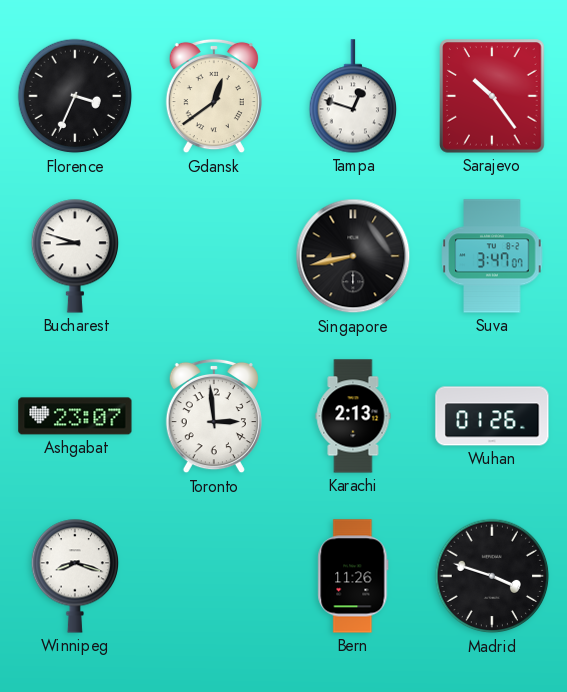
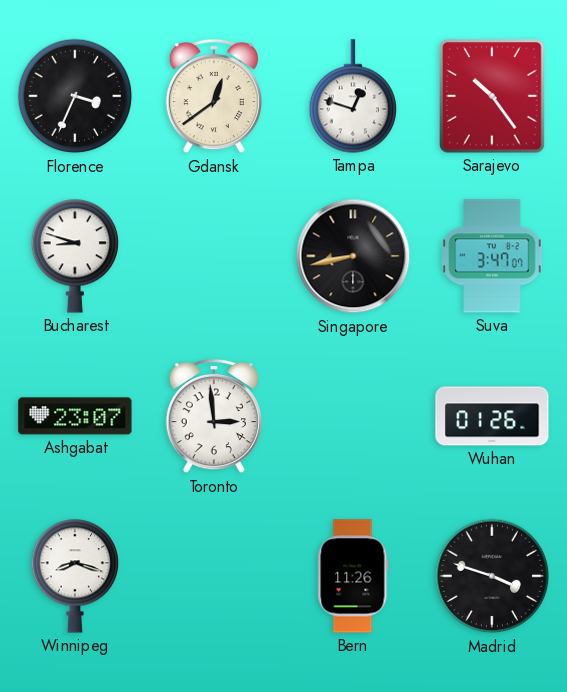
Karachi: 2:13 -> none
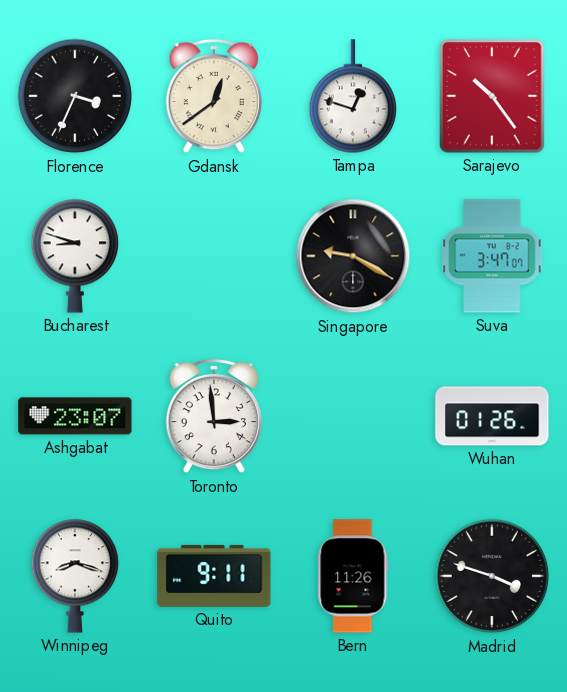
Singapore: 8:43 -> 9:20
Quito: none -> 9:11
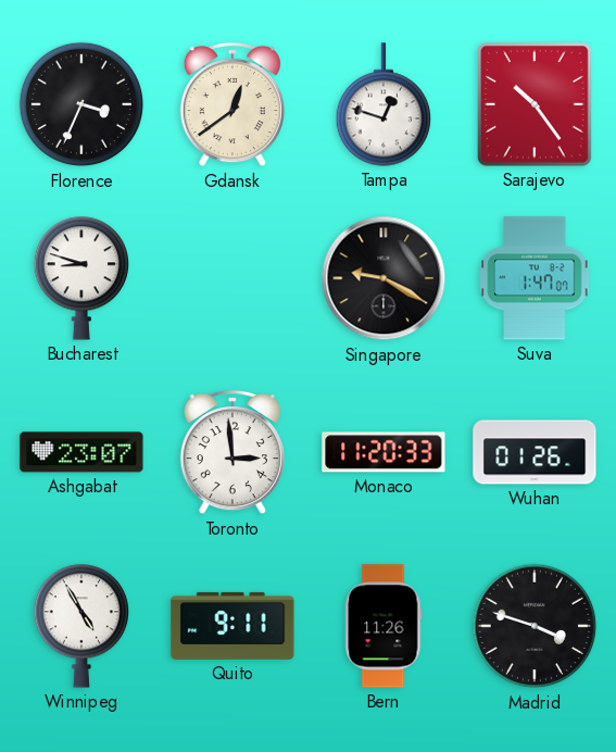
Suva: 3:47 -> 1:47
Monaco: none -> 11:20
Winnipeg: 8:18 -> 4:55
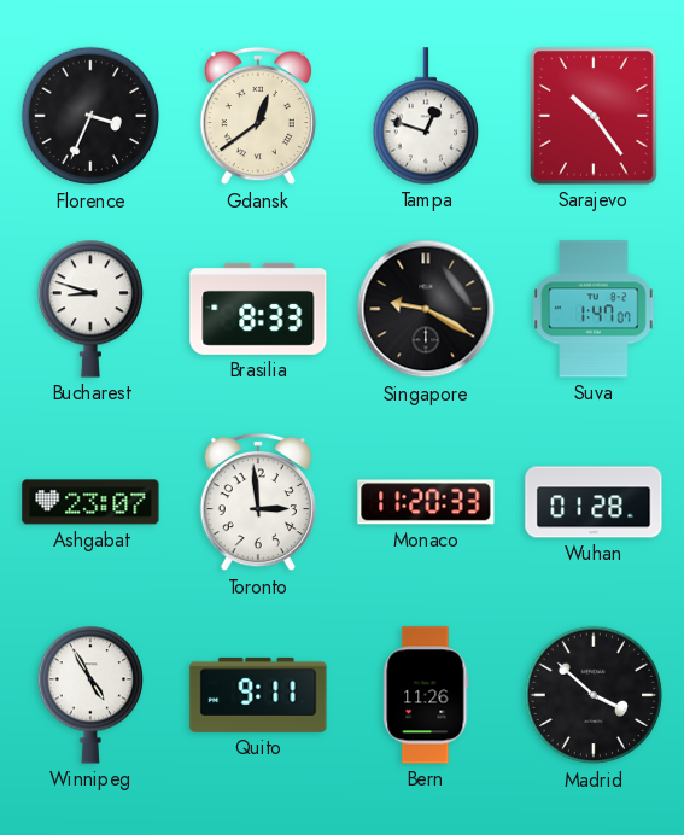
Brasilia: none -> 8:33
Wuhan: 01:26 -> 01:28
Madrid: 3:48 -> 3:52
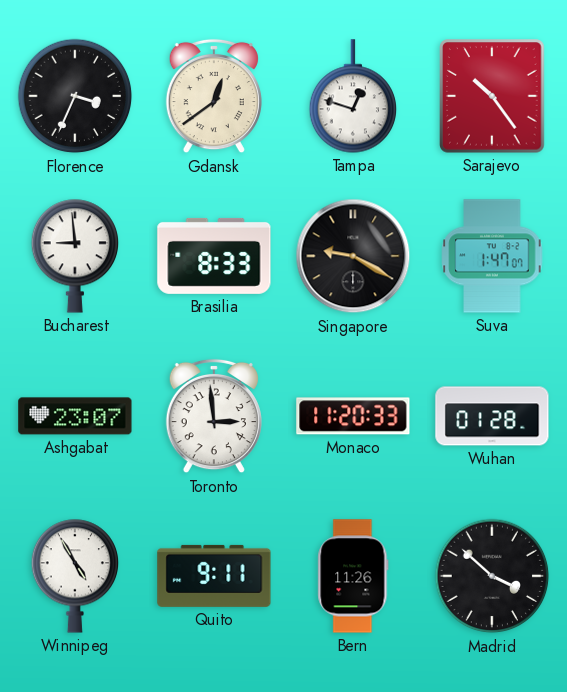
Bucharest: 8:48 -> 8:59
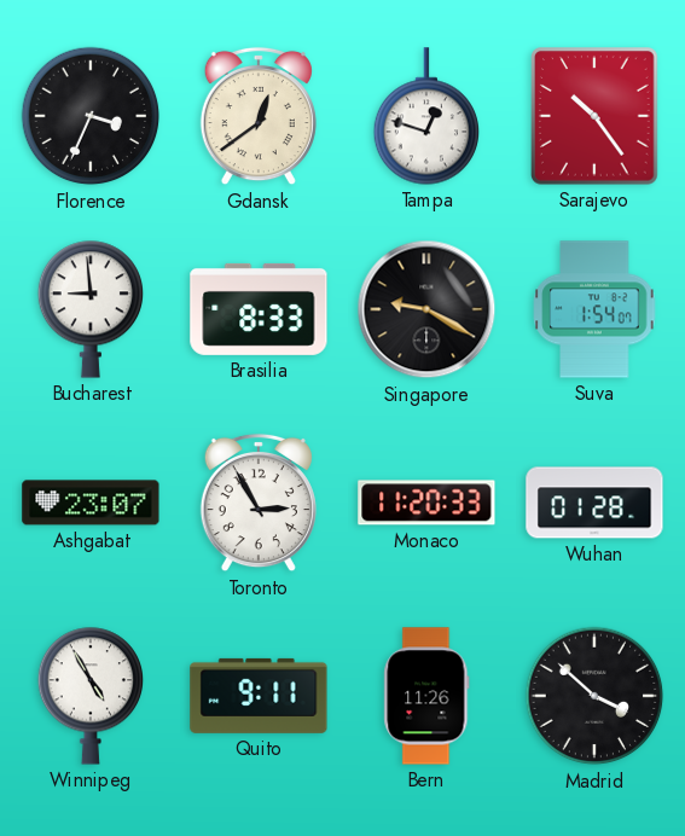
Suva: 1:47 -> 1:54
Toronto: 2:59 -> 2:55
